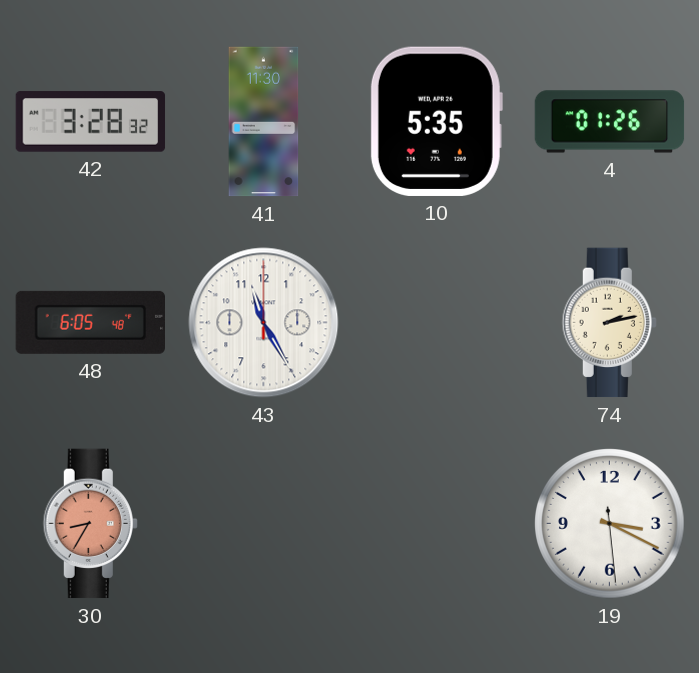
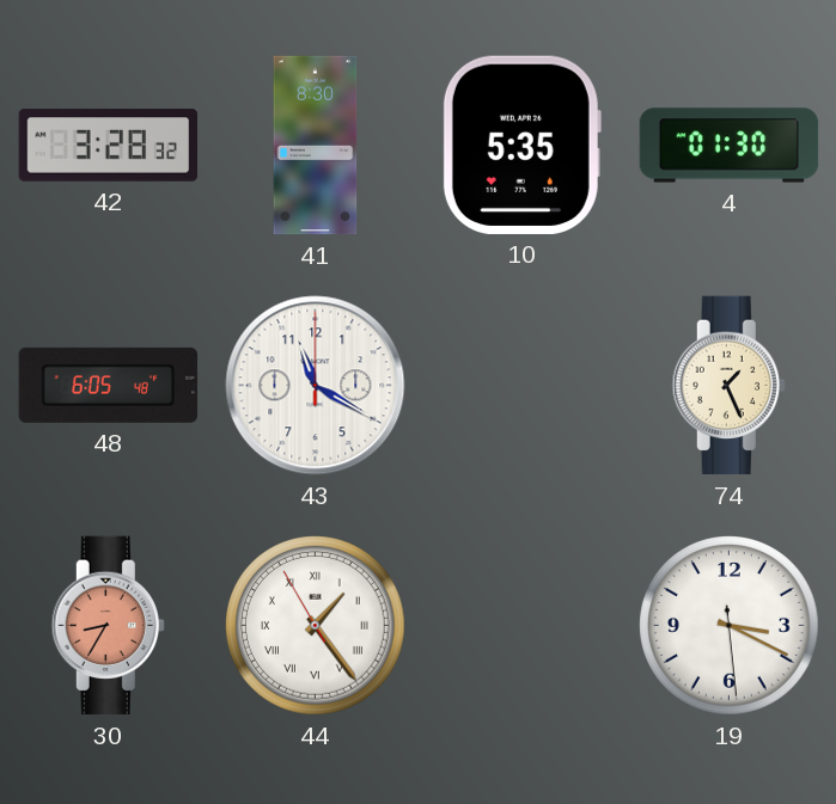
41: 11:30 -> 8:30
4: 01:26 -> 01:30
43: 11:25 -> 11:20
74: 2:13 -> 1:26
44: none -> 1:23
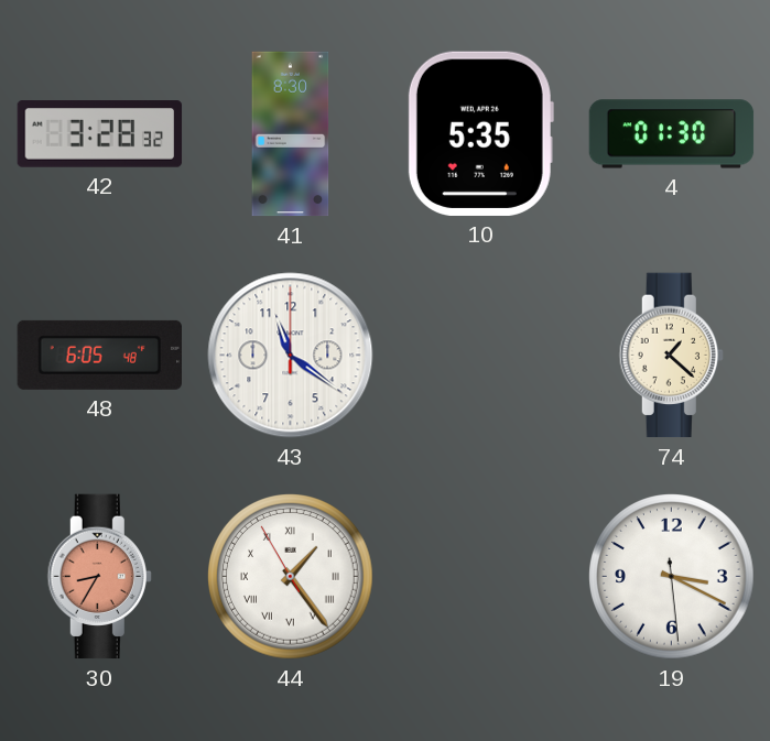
43: 11:20 -> 11:21
74: 1:26 -> 1:22
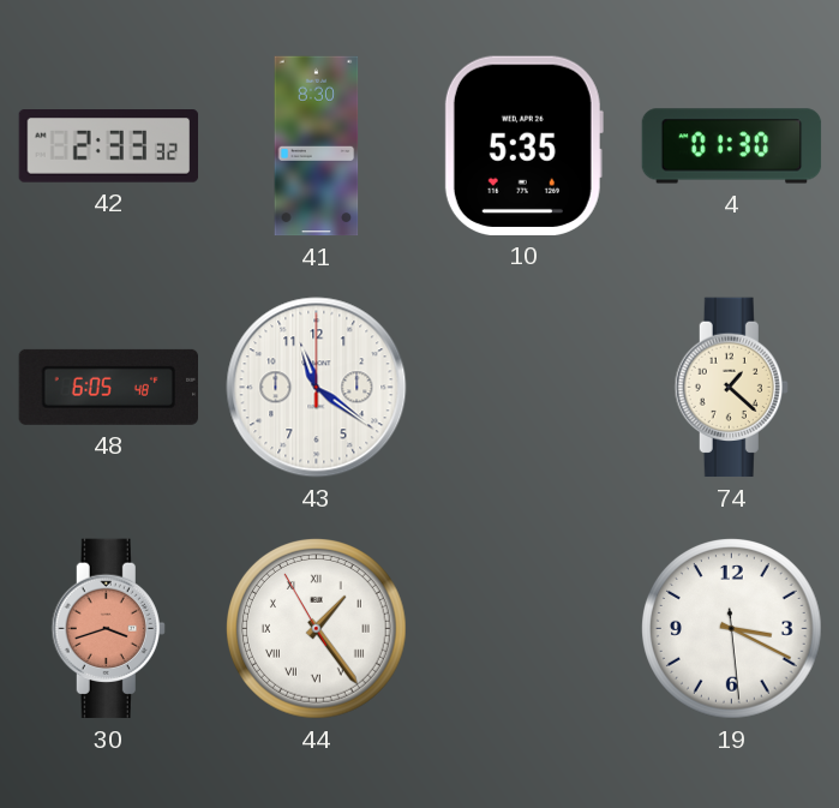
42: 3:28 -> 2:33
30: 8:35 -> 3:42
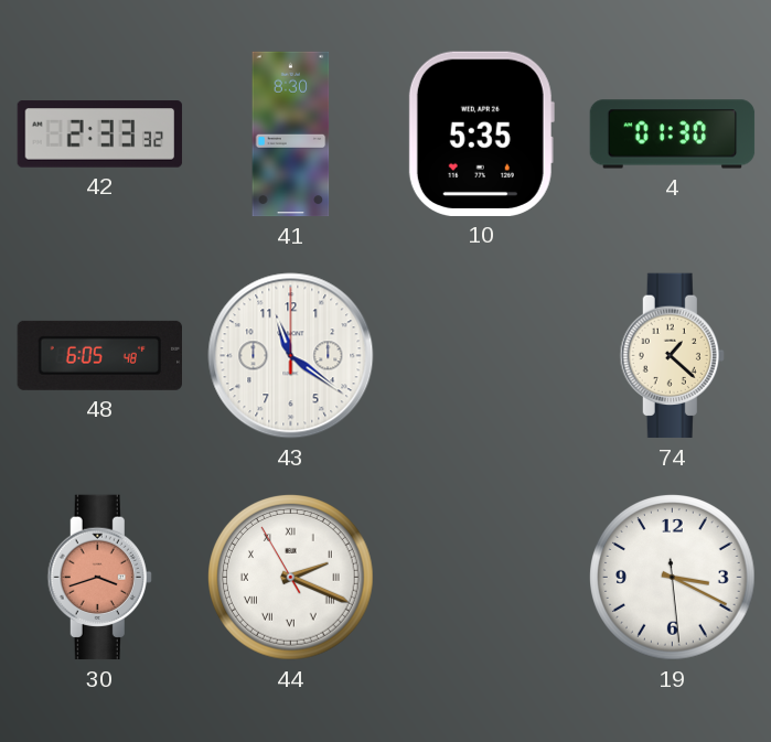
44: 1:23 -> 2:18
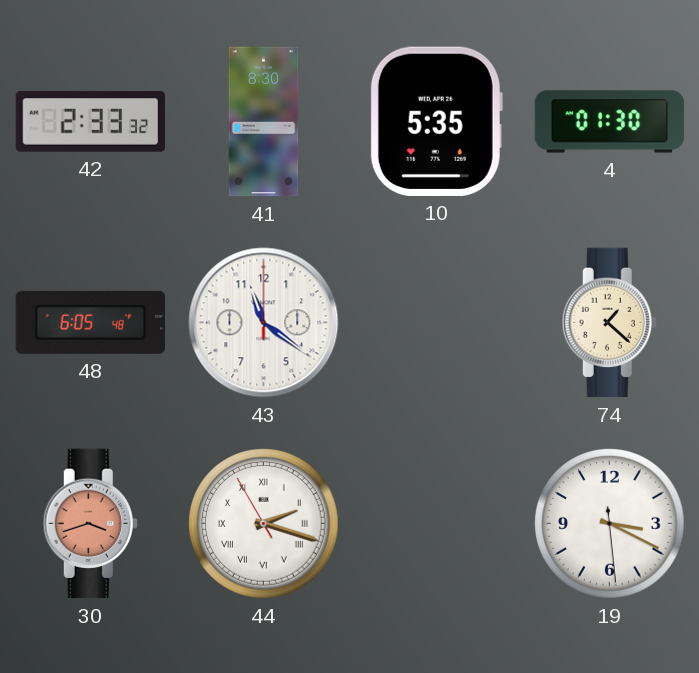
44: 2:18 -> 2:17
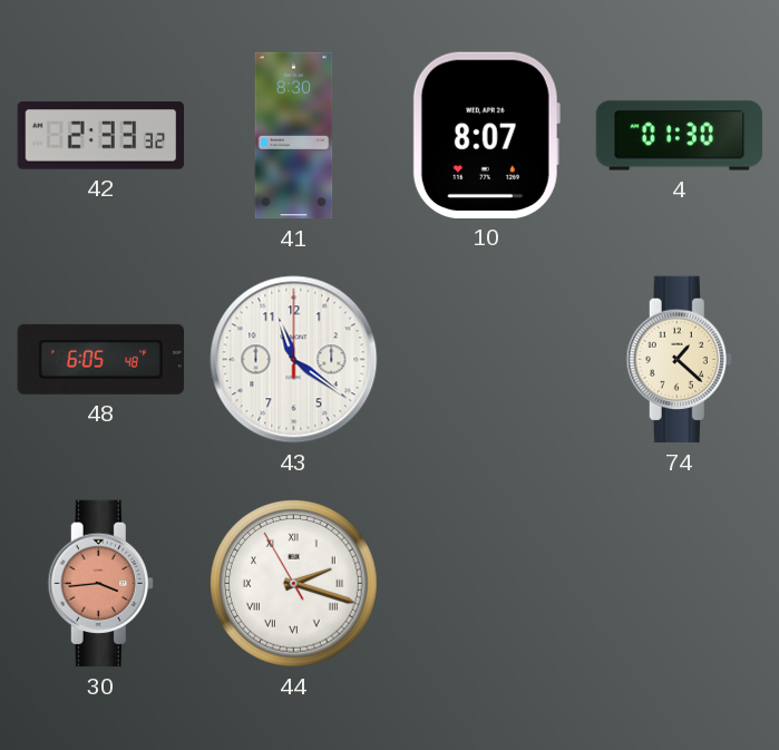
10: 5:35 -> 8:07
30: 3:42 -> 3:44
19: 3:19 -> none
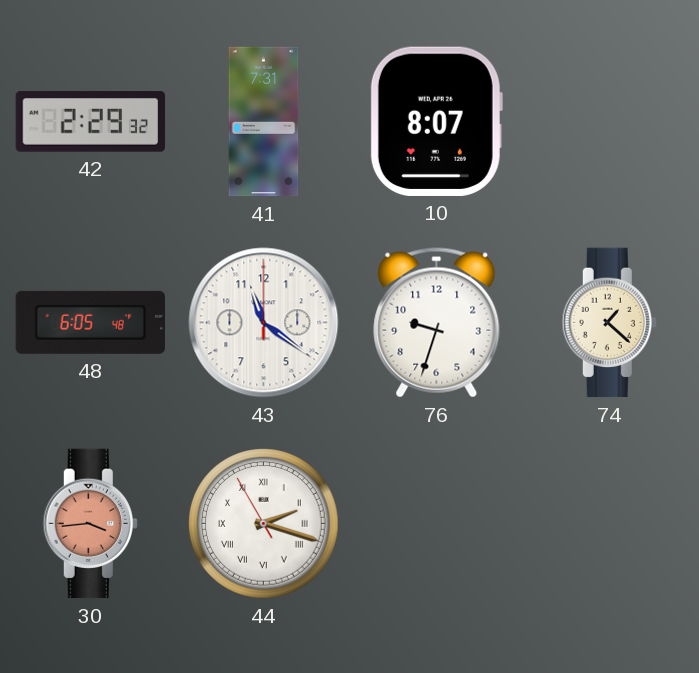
42: 2:33 -> 2:29
41: 8:30 -> 7:31
4: 01:30 -> none
76: none -> 9:33
